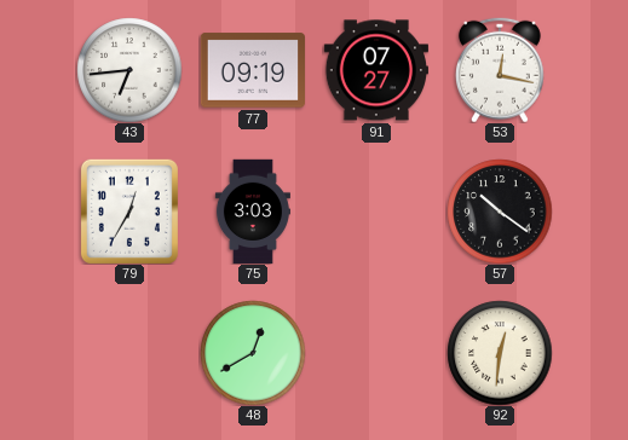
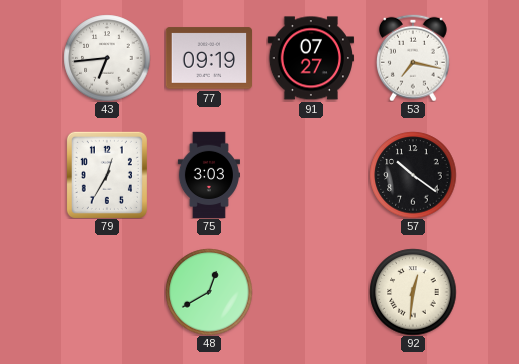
53: 12:17 -> 7:17
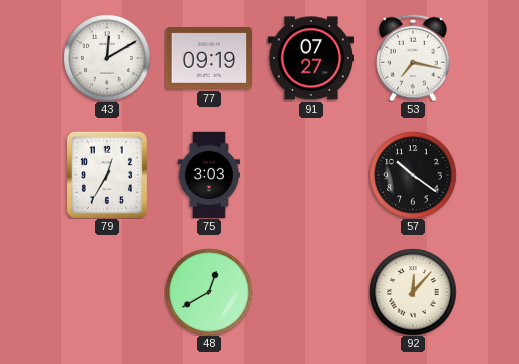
43: 6:44 -> 12:10
92: 12:31 -> 12:07
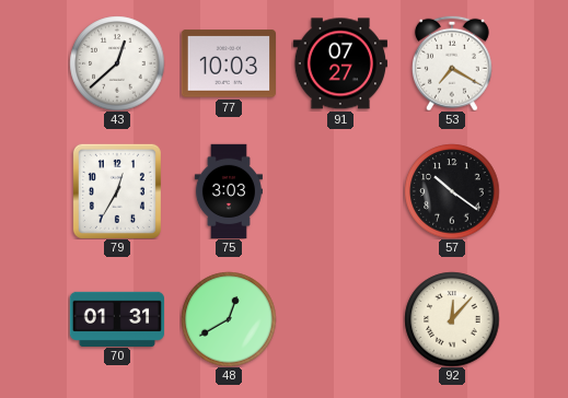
43: 12:10 -> 12:38
77: 09:19 -> 10:03
53: 7:17 -> 7:20
70: none -> 01:31
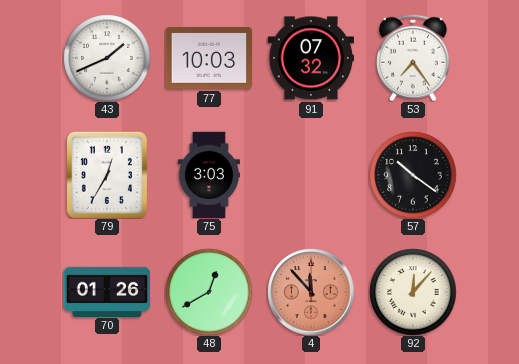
43: 12:38 -> 1:41
91: 07:27 -> 07:32
53: 7:20 -> 7:24
70: 01:31 -> 01:26
4: none -> 11:53
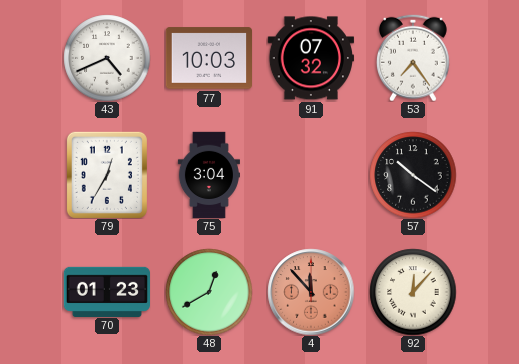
43: 1:41 -> 4:41
75: 3:03 -> 3:04
70: 01:26 -> 01:23
